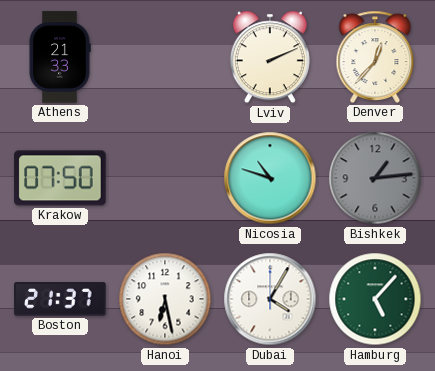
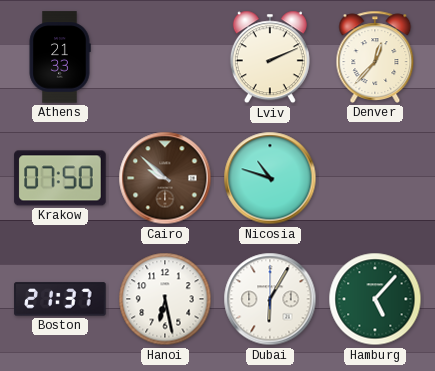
Cairo: none -> 9:52
Bishkek: 1:14 -> none
Dubai: 4:05 -> 6:05
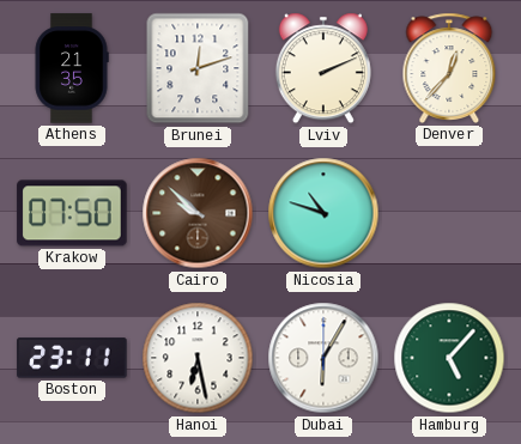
Athens: 21:33 -> 21:35
Brunei: none -> 12:12
Boston: 21:37 -> 23:11
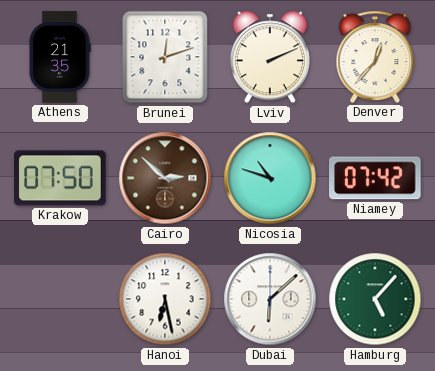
Cairo: 9:52 -> 2:52
Niamey: none -> 07:42
Boston: 23:11 -> none
Dubai: 6:05 -> 6:08
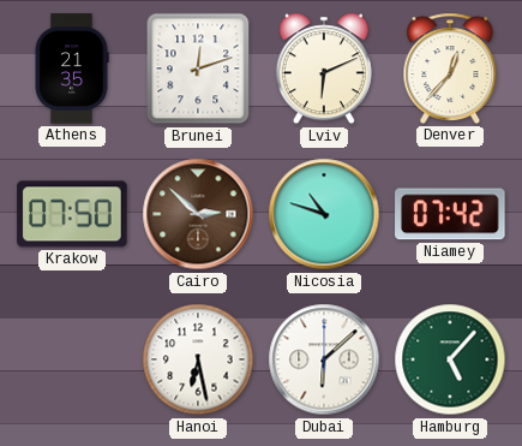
Lviv: 2:11 -> 6:11
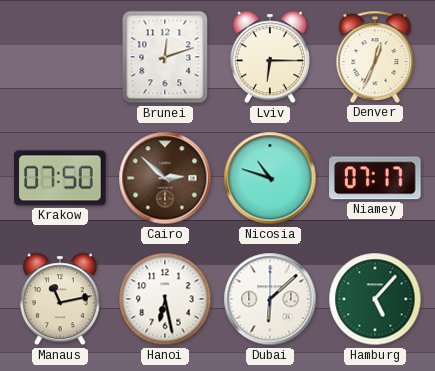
Athens: 21:35 -> none
Lviv: 6:11 -> 6:15
Denver: 12:37 -> 12:34
Niamey: 07:42 -> 07:17
Manaus: none -> 11:13
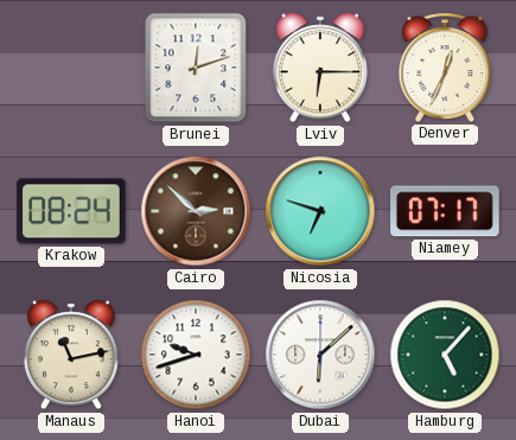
Krakow: 07:50 -> 08:24
Nicosia: 10:48 -> 6:48
Hanoi: 6:28 -> 9:42
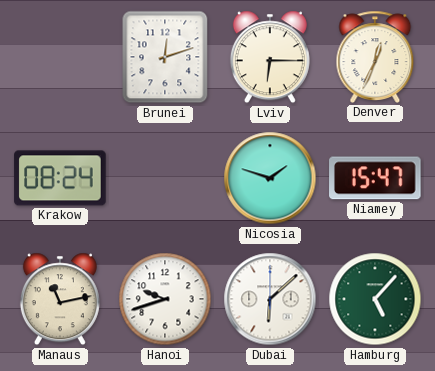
Cairo: 2:52 -> none
Nicosia: 6:48 -> 1:48
Niamey: 07:17 -> 15:47
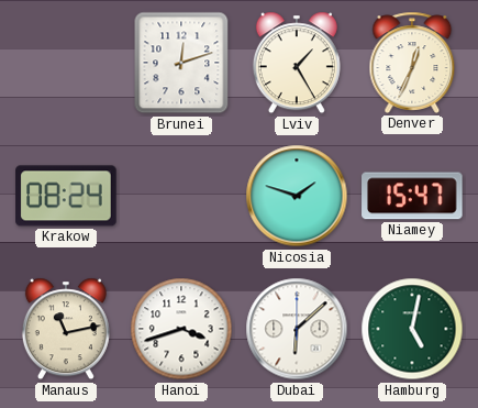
Lviv: 6:15 -> 1:25
Hanoi: 9:42 -> 3:42
Hamburg: 5:07 -> 5:02
